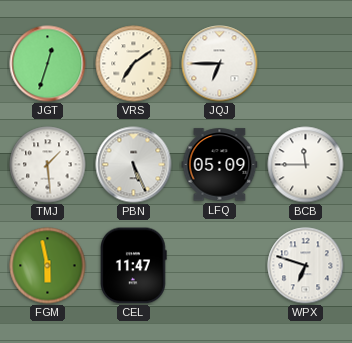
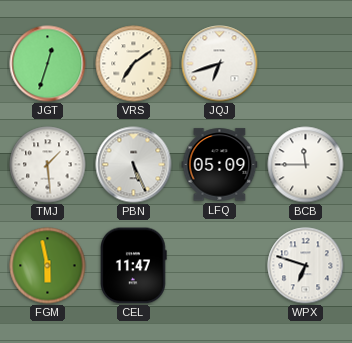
JQJ: 6:45 -> 6:42
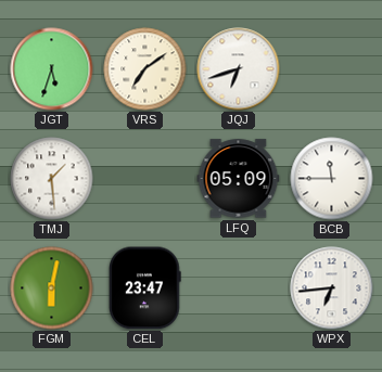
JGT: 12:33 -> 5:33
PBN: 5:26 -> none
FGM: 5:58 -> 6:02
CEL: 11:47 -> 23:47
WPX: 6:48 -> 6:44
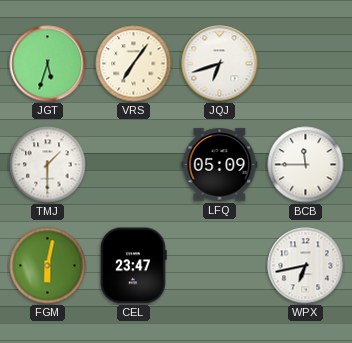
VRS: 7:09 -> 7:06
TMJ: 1:29 -> 1:30
WPX: 6:44 -> 6:43
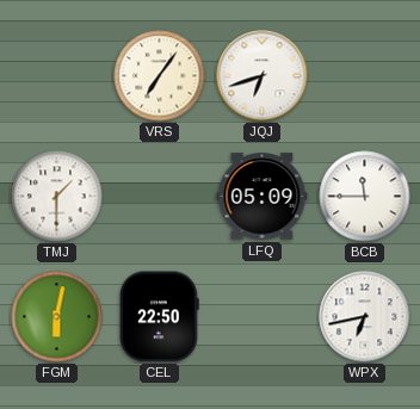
JGT: 5:33 -> none
CEL: 23:47 -> 22:50
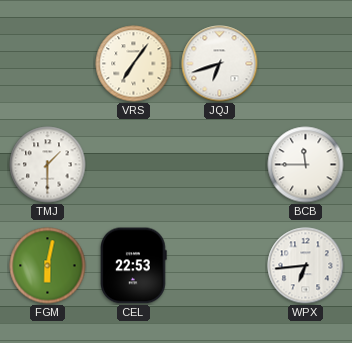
LFQ: 05:09 -> none
CEL: 22:50 -> 22:53
WPX: 6:43 -> 6:44
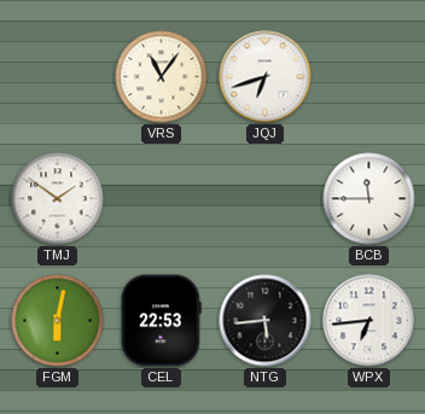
VRS: 7:06 -> 11:06
TMJ: 1:30 -> 1:51
NTG: none -> 5:44
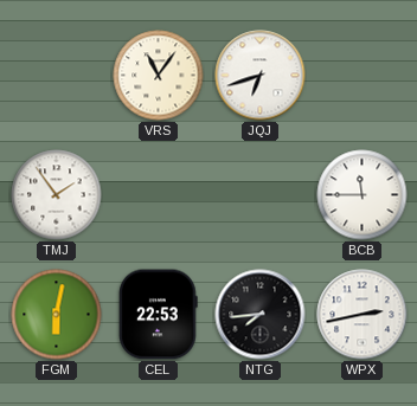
TMJ: 1:51 -> 1:54
NTG: 5:44 -> 7:44
WPX: 6:44 -> 2:43
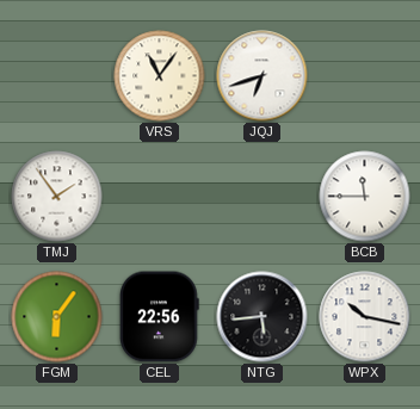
FGM: 6:02 -> 6:06
CEL: 22:53 -> 22:56
NTG: 7:44 -> 5:44
WPX: 2:43 -> 10:17
